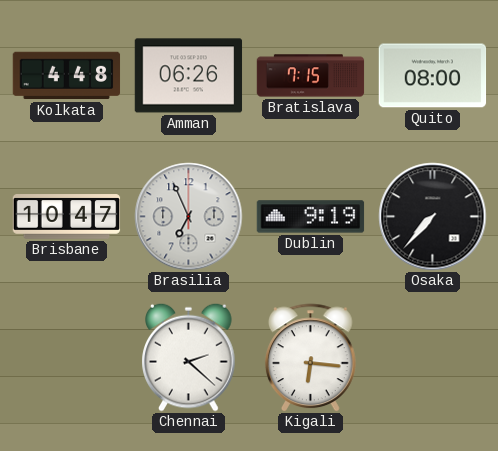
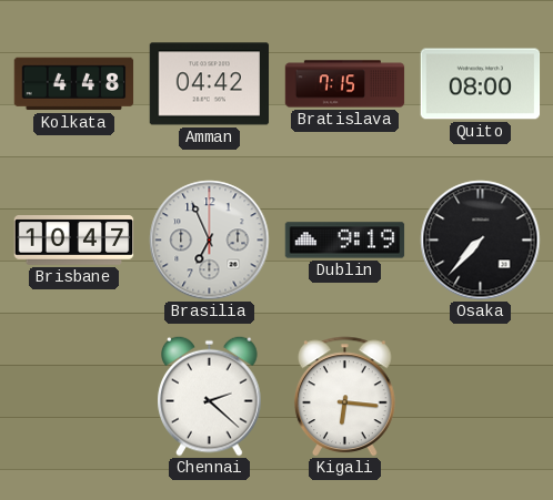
Amman: 06:26 -> 04:42
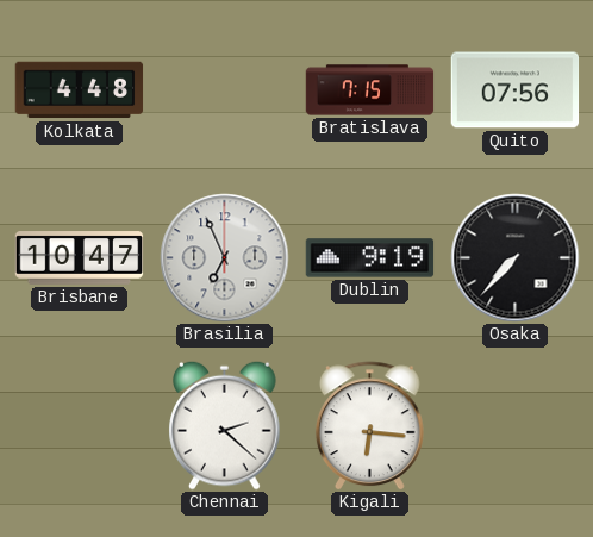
Amman: 04:42 -> none
Quito: 08:00 -> 07:56
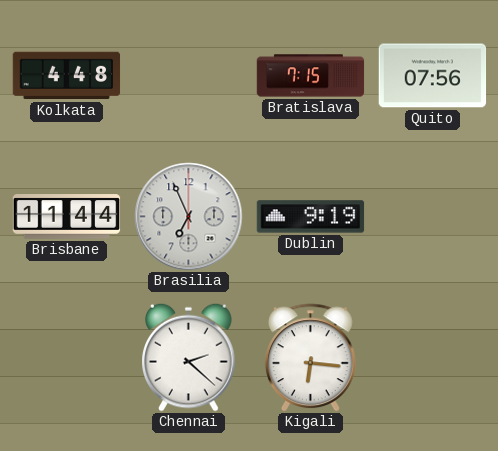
Brisbane: 10:47 -> 11:44
Osaka: 7:37 -> none
